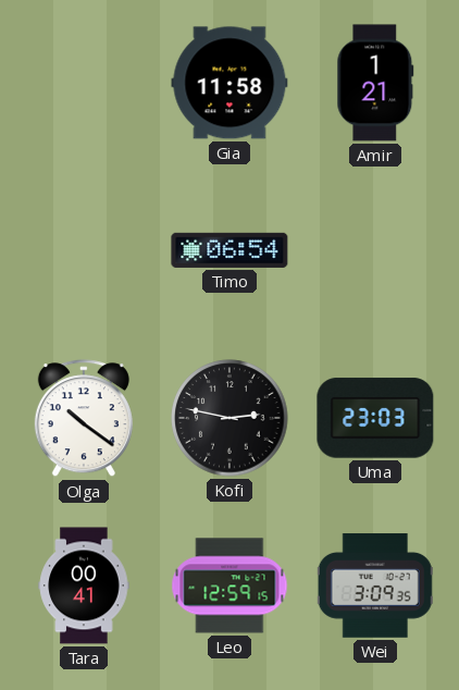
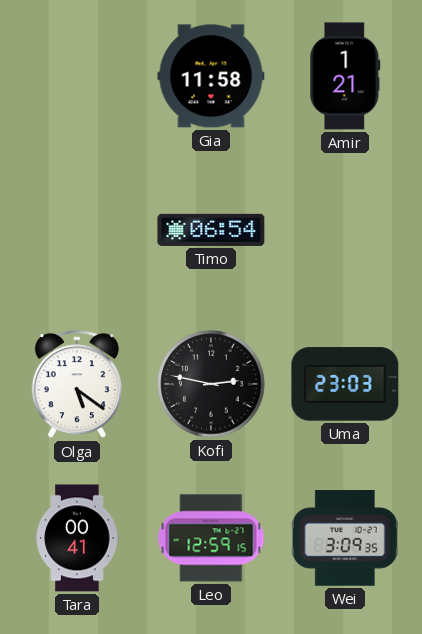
Olga: 10:21 -> 5:21
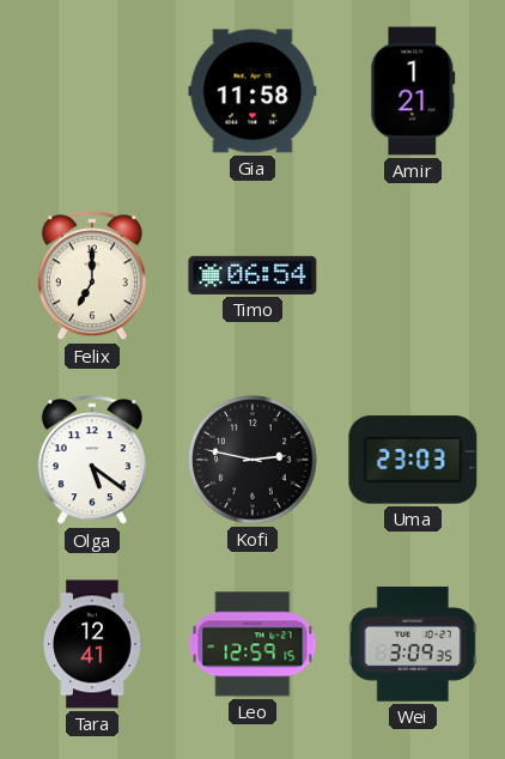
Felix: none -> 7:00
Tara: 00:41 -> 12:41
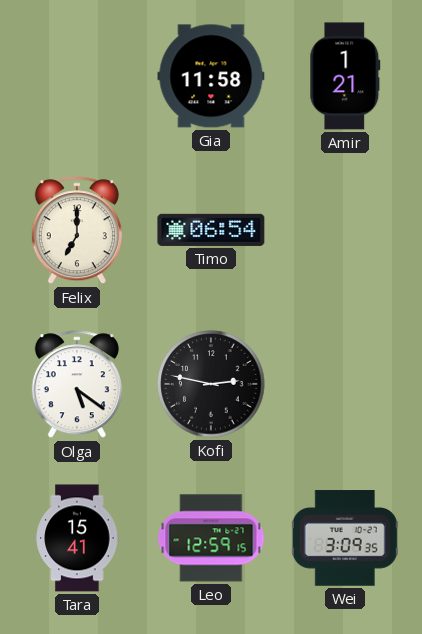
Uma: 23:03 -> none
Tara: 12:41 -> 15:41
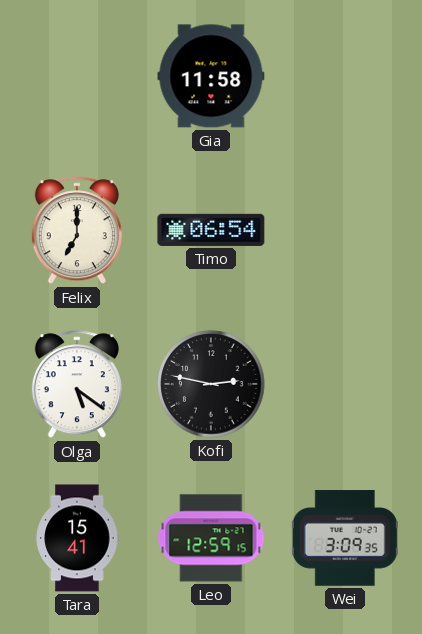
Amir: 1:21 -> none
